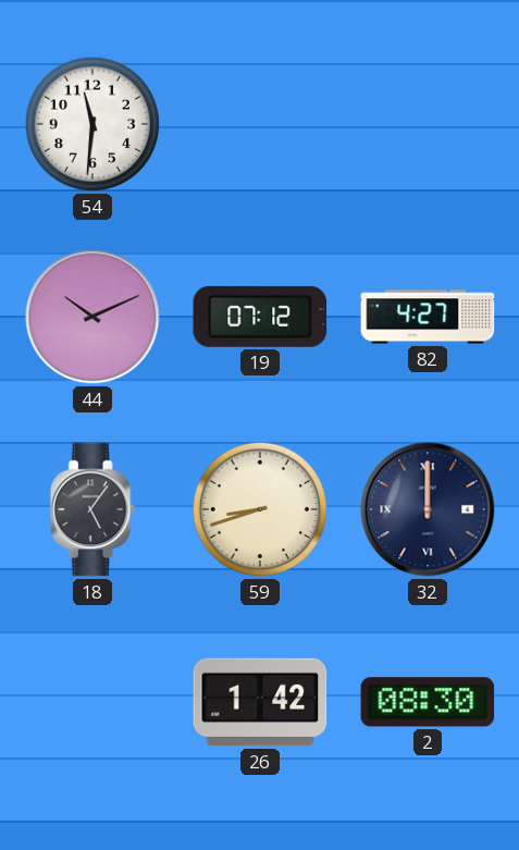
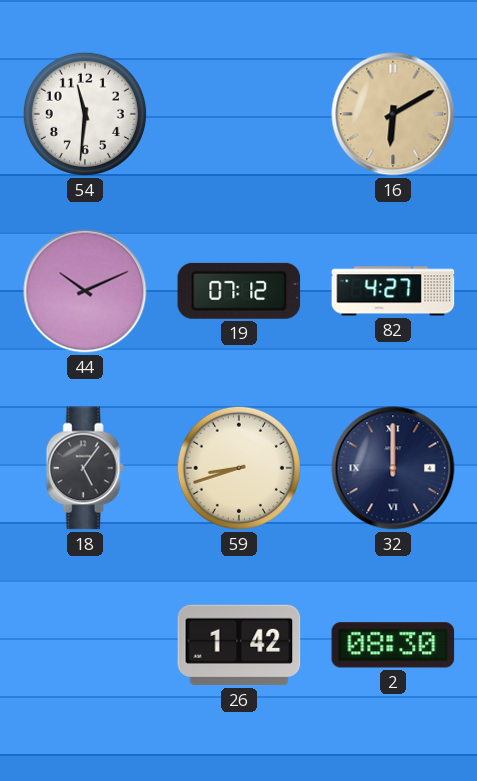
16: none -> 6:10
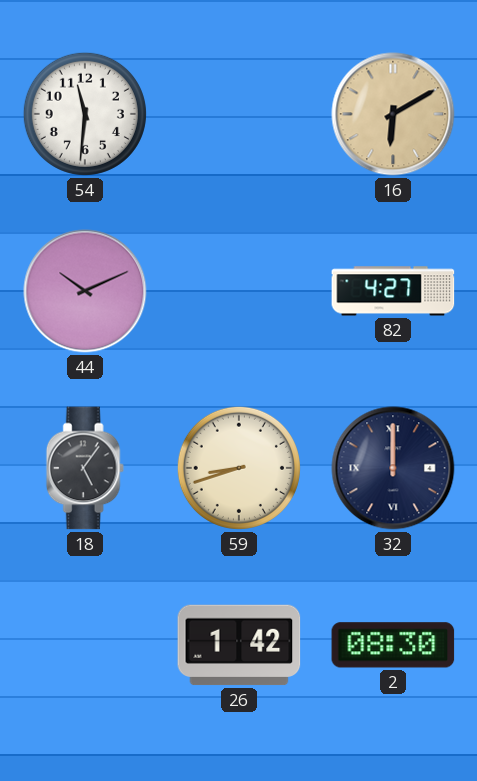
19: 07:12 -> none
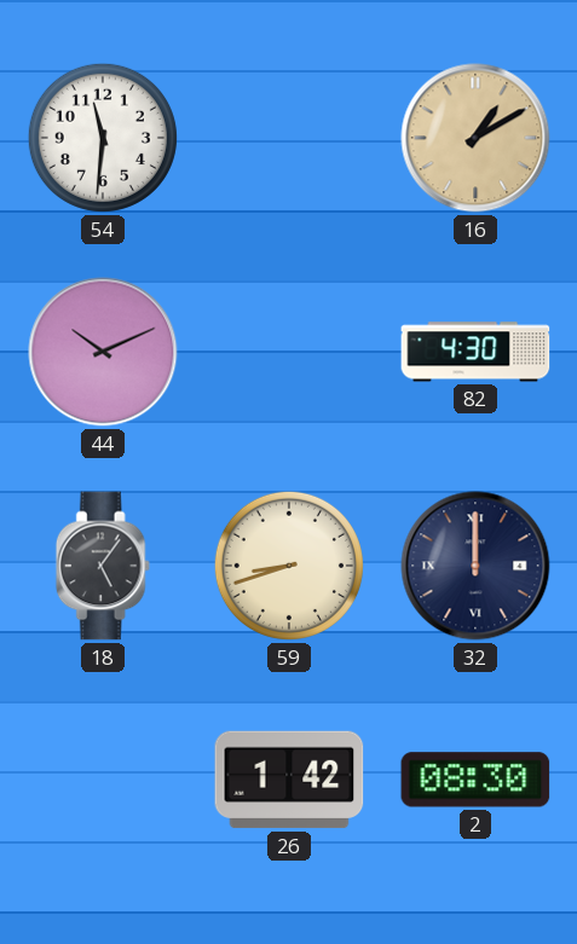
16: 6:10 -> 1:10
82: 4:27 -> 4:30
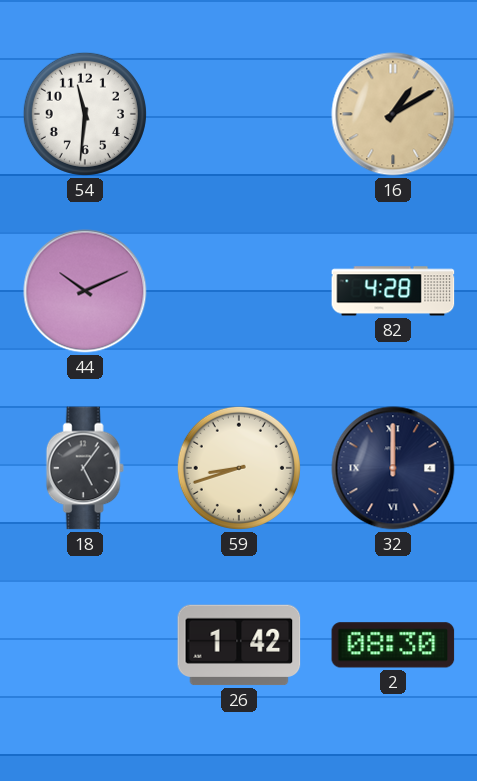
82: 4:30 -> 4:28
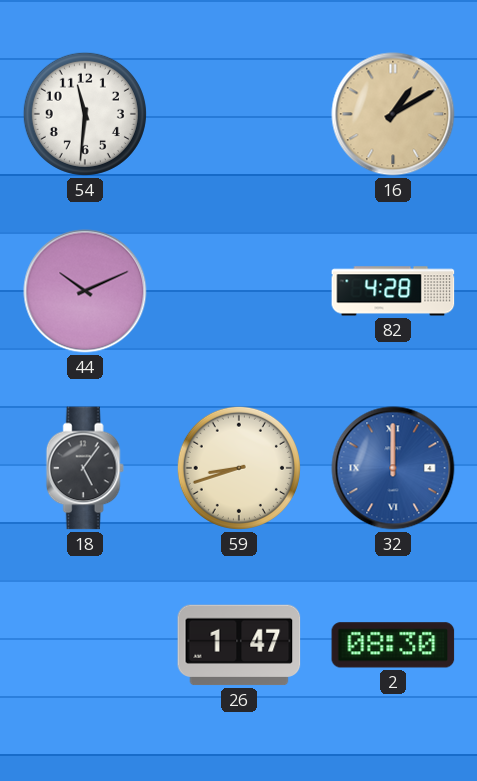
32 dial: navy -> blue
26: 1:42 -> 1:47
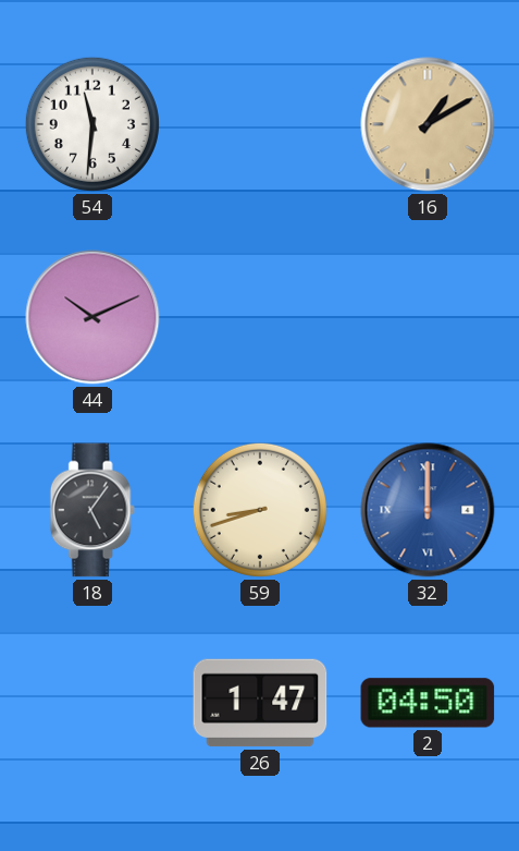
82: 4:28 -> none
2: 08:30 -> 04:50
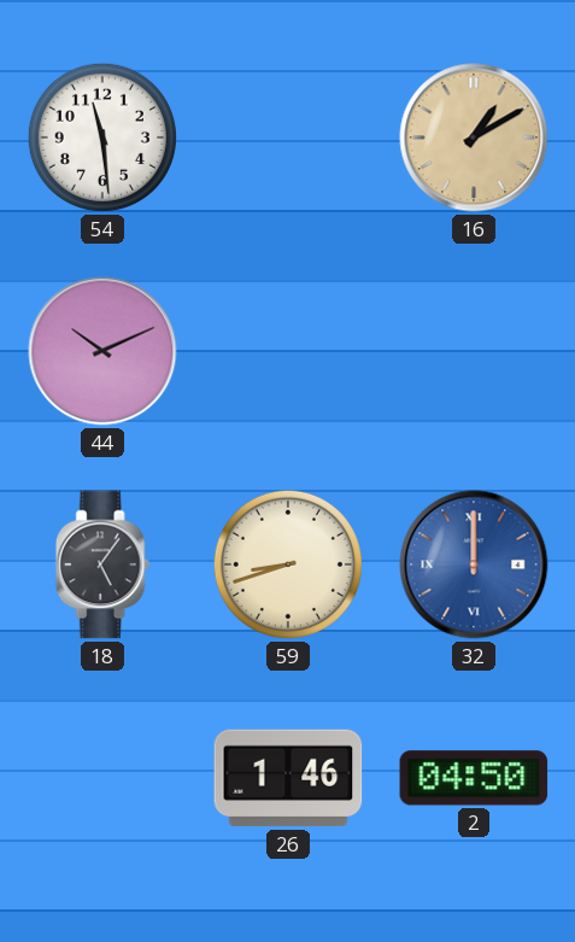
54: 11:31 -> 11:29
26: 1:47 -> 1:46
